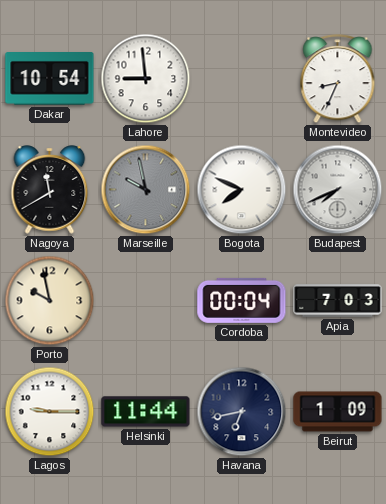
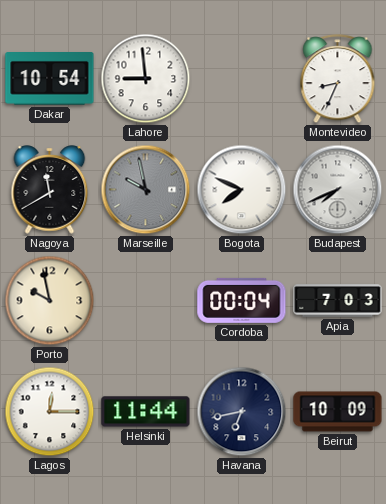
Lagos: 9:15 -> 12:15
Beirut: 1:09 -> 10:09
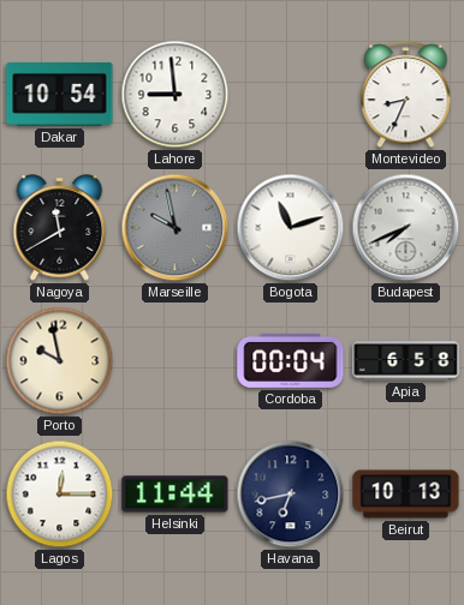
Bogota: 7:49 -> 11:12
Apia: 7:03 -> 6:58
Beirut: 10:09 -> 10:13
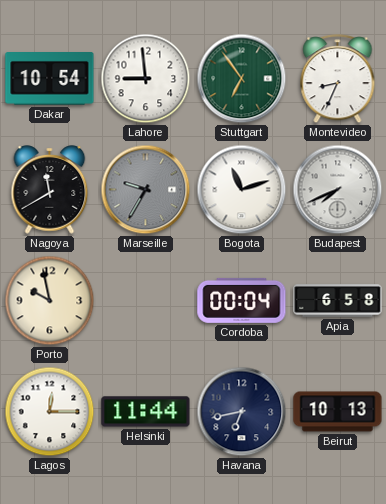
Stuttgart: none -> 6:54
Marseille: 9:58 -> 9:35
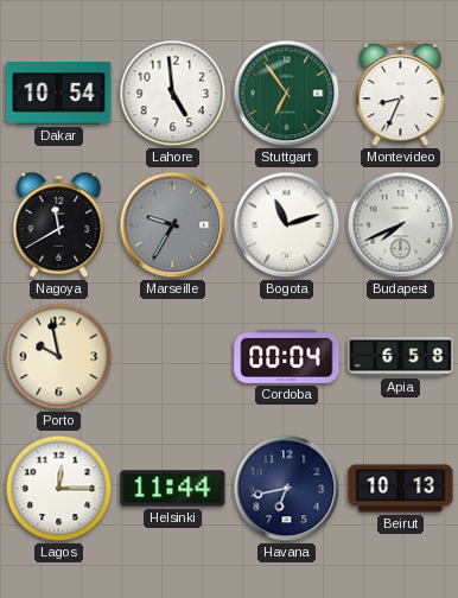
Lahore: 8:59 -> 4:59
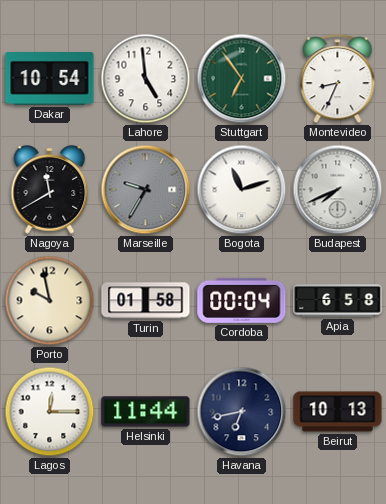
Turin: none -> 01:58
